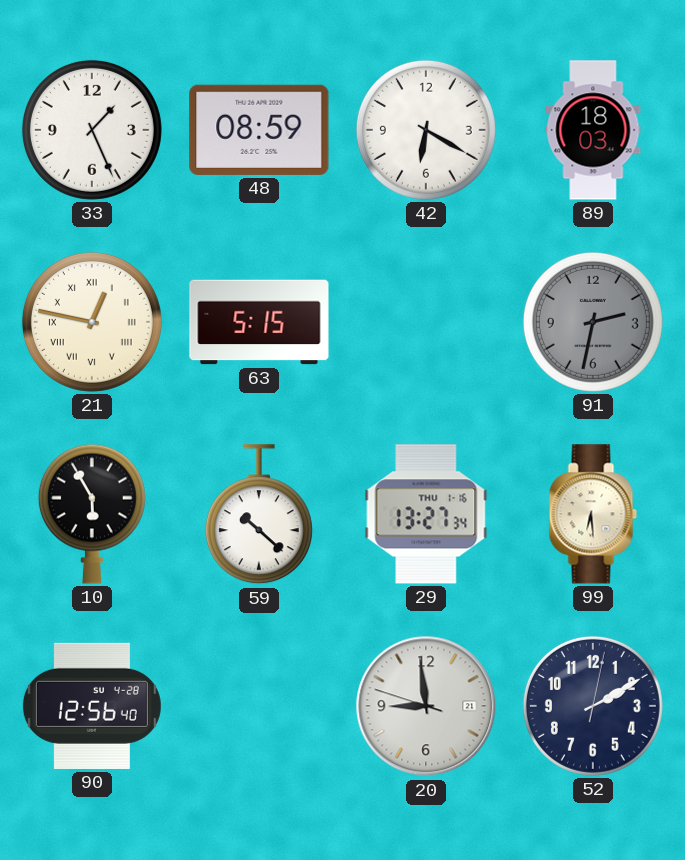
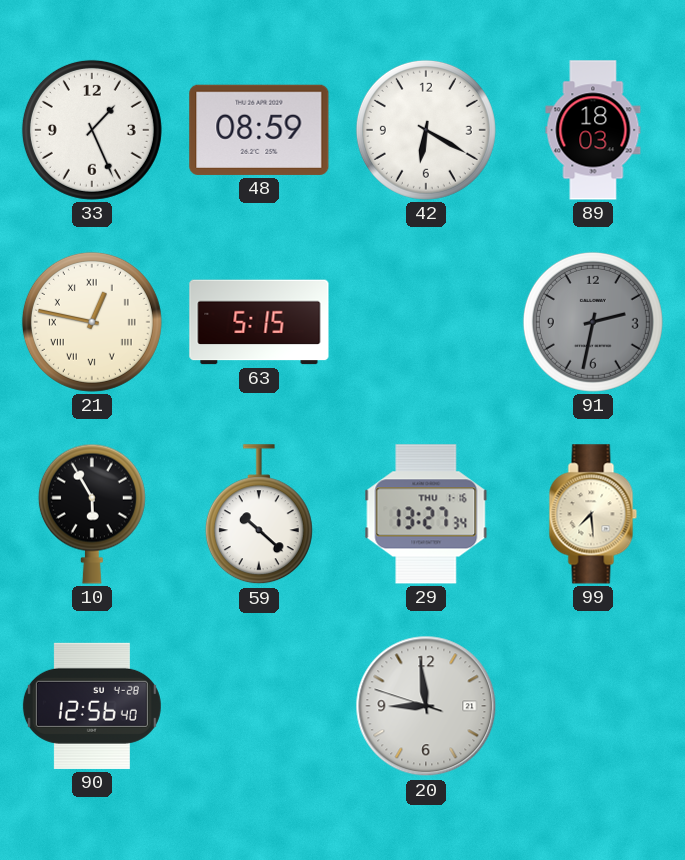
99: 6:29 -> 7:29
52: 2:10 -> none
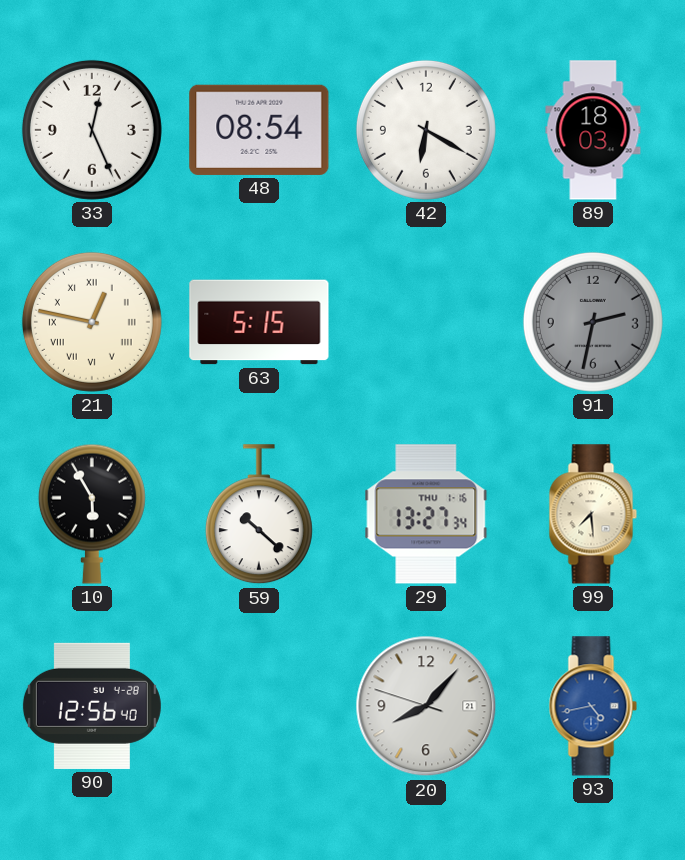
33: 1:26 -> 12:26
48: 08:59 -> 08:54
20: 8:58 -> 8:06
93: none -> 4:43
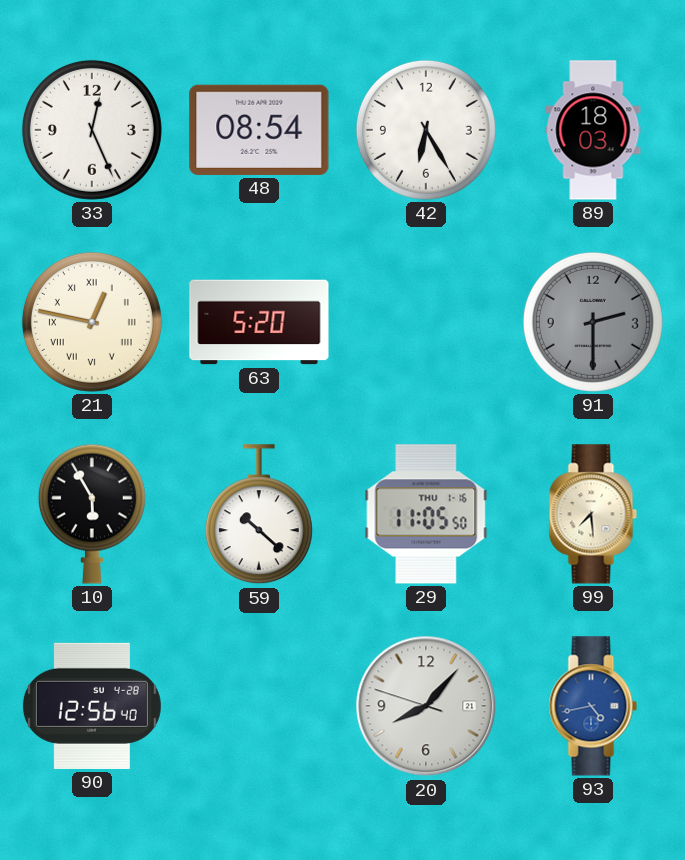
42: 6:20 -> 6:25
63: 5:15 -> 5:20
91: 2:32 -> 2:30
29: 13:27 -> 11:05
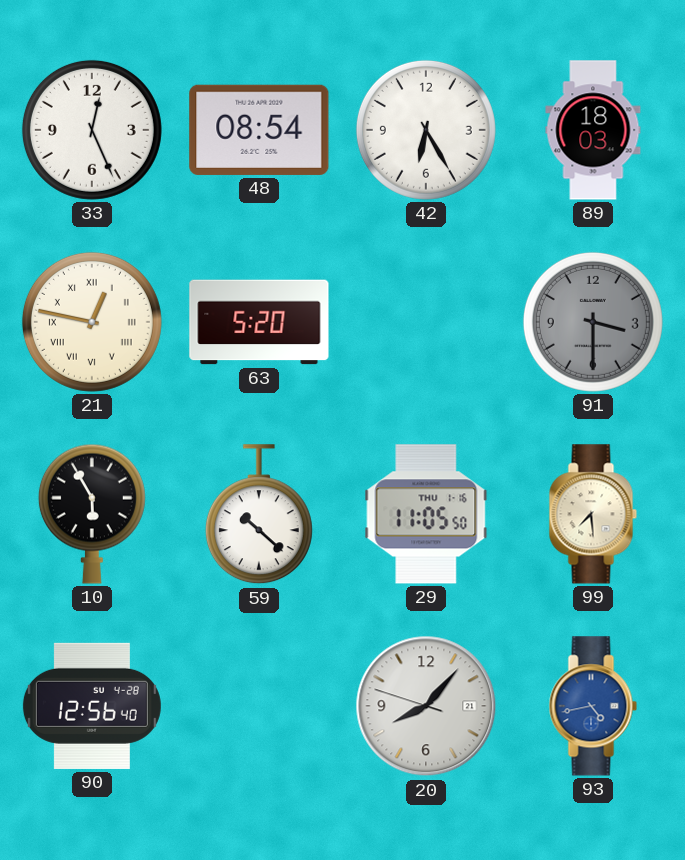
91: 2:30 -> 3:30
